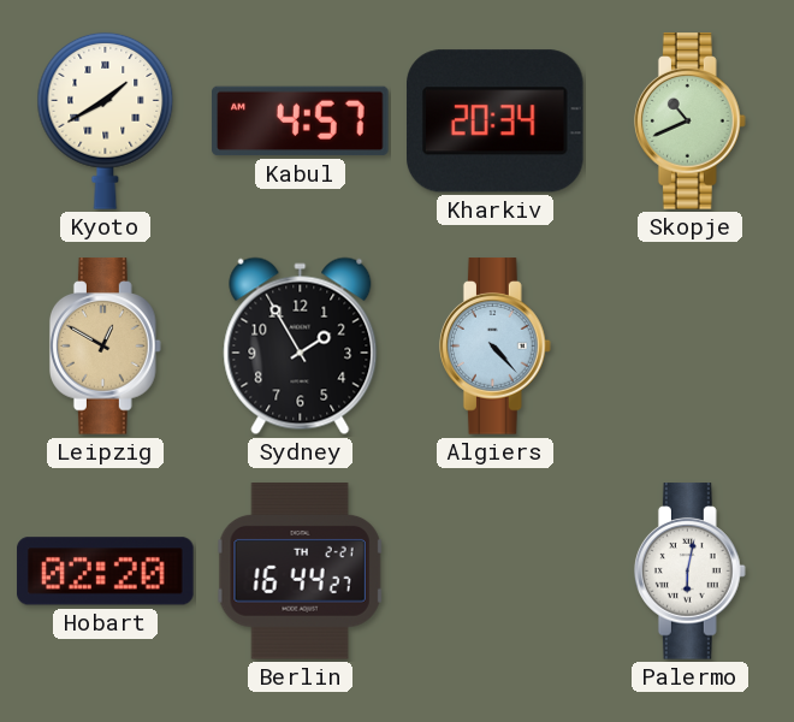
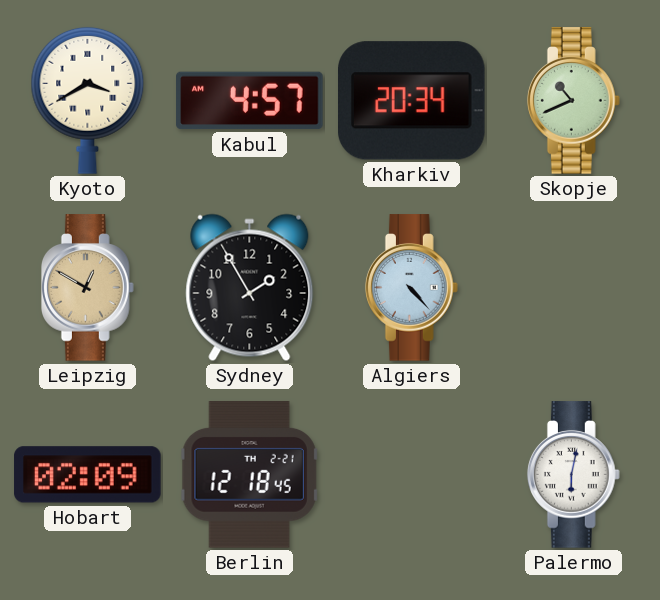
Kyoto: 1:40 -> 3:40
Hobart: 02:20 -> 02:09
Berlin: 16:44 -> 12:18
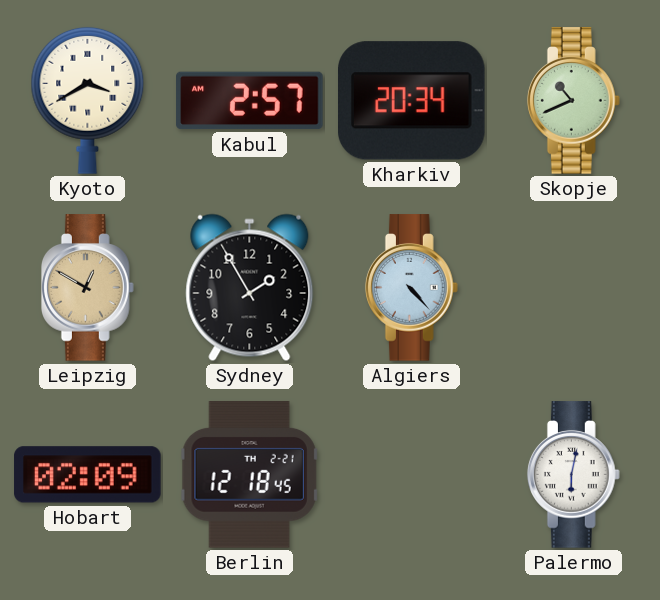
Kabul: 4:57 -> 2:57
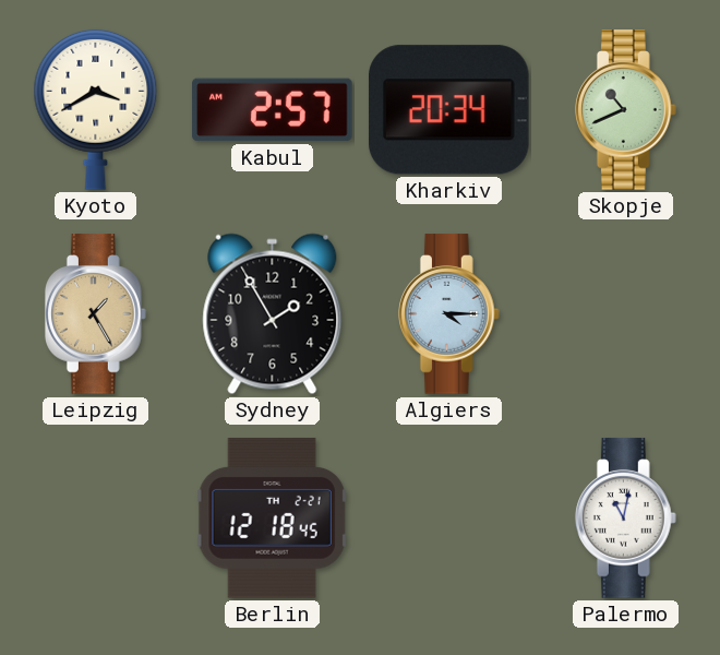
Leipzig: 12:50 -> 1:25
Algiers: 4:23 -> 4:15
Hobart: 02:09 -> none
Palermo: 6:02 -> 11:02
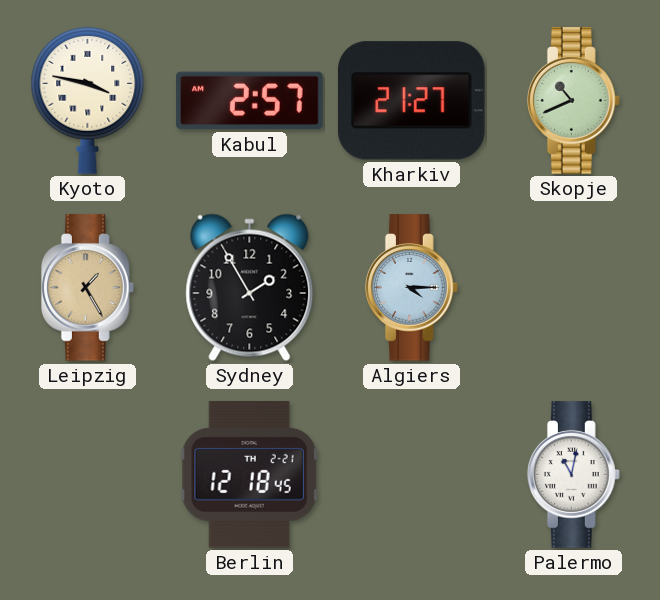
Kyoto: 3:40 -> 3:47
Kharkiv: 20:34 -> 21:27
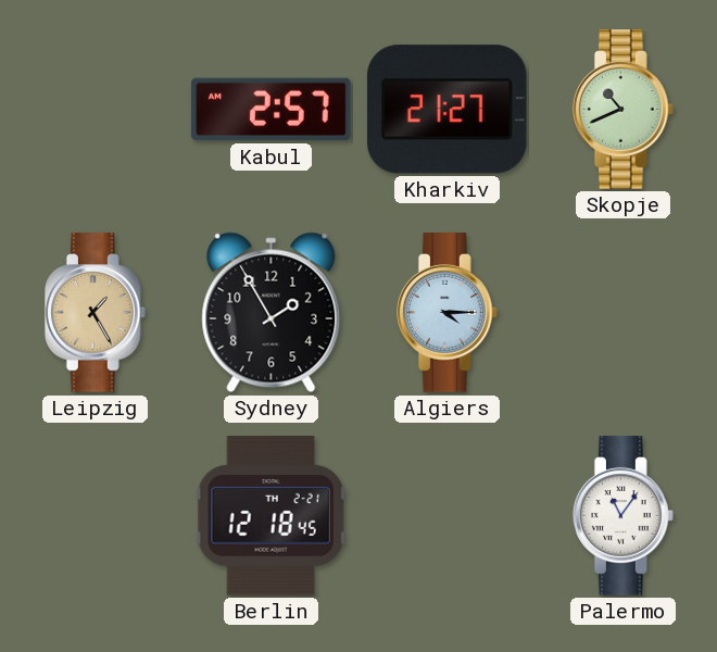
Kyoto: 3:47 -> none
Palermo: 11:02 -> 11:06
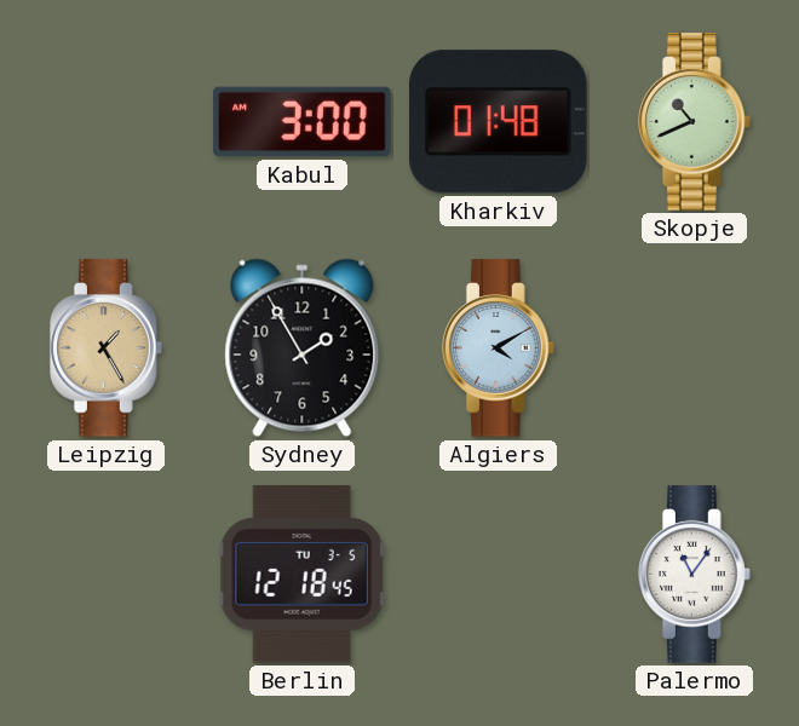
Kabul: 2:57 -> 3:00
Kharkiv: 21:27 -> 01:48
Algiers: 4:15 -> 4:10
Berlin date: TH 2-21 -> TU 3-5
